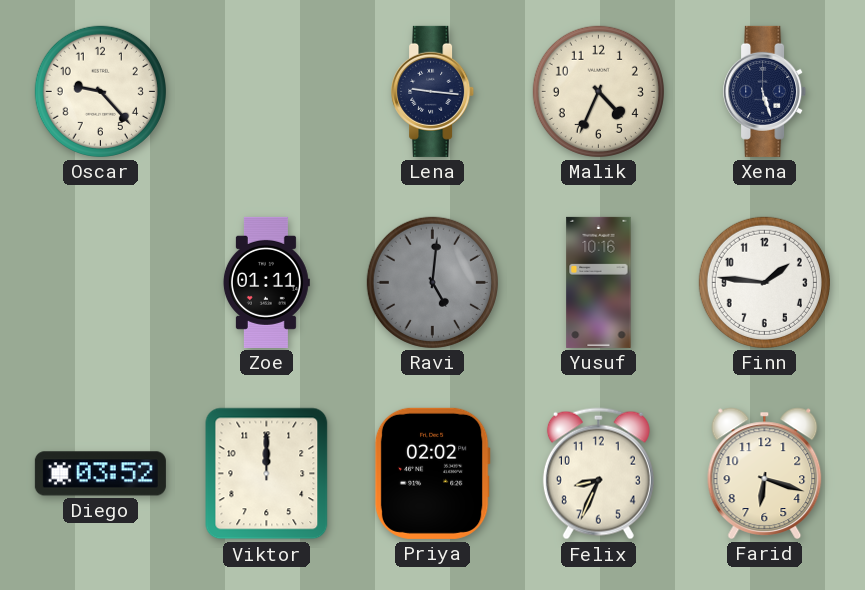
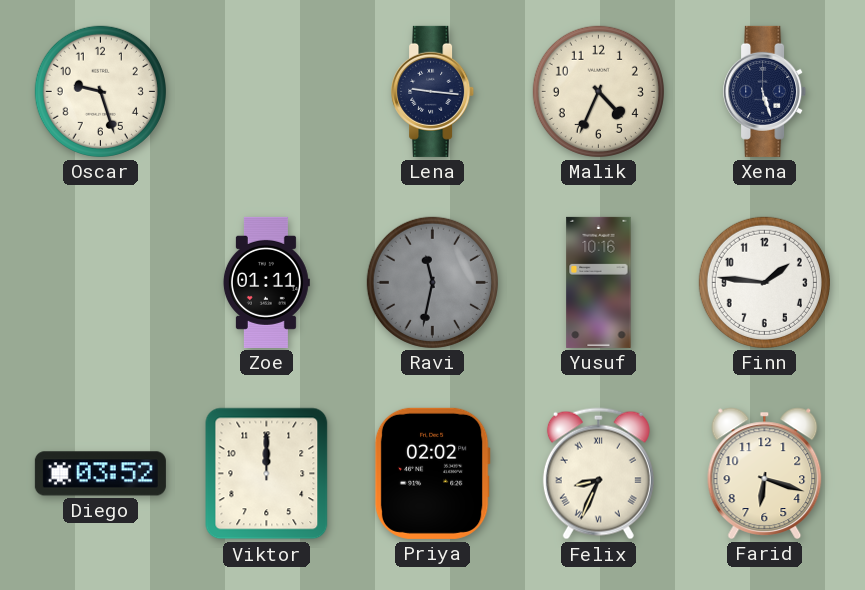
Oscar: 9:23 -> 9:27
Ravi: 5:01 -> 11:32
Felix numerals: Arabic -> Roman
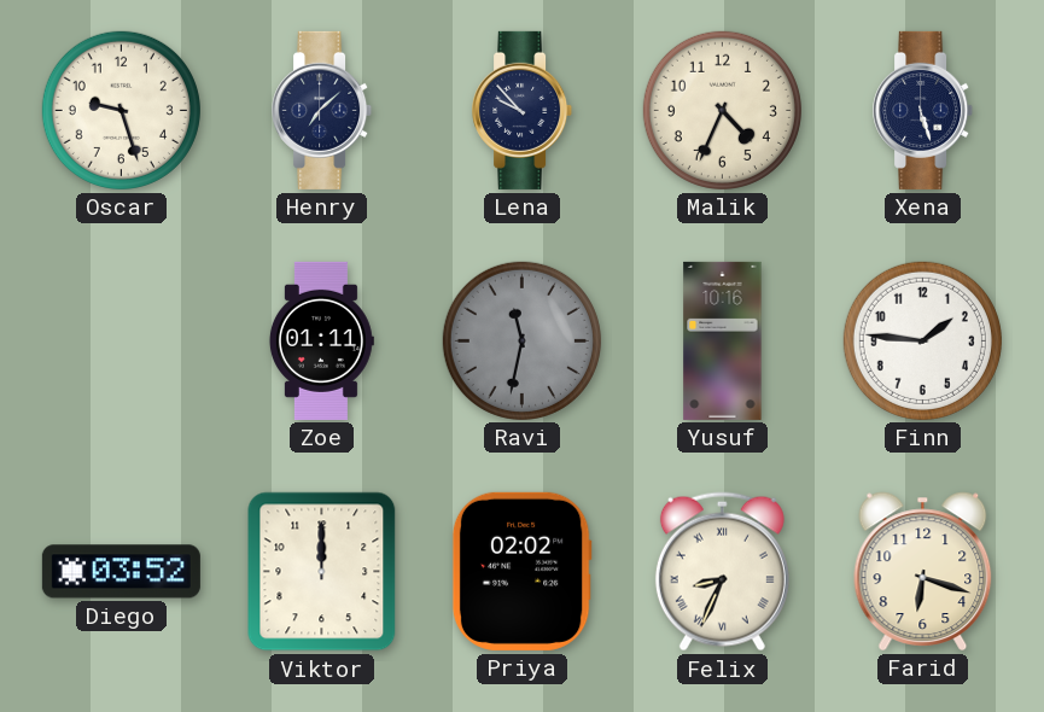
Henry: none -> 7:08
Lena: 9:16 -> 9:53
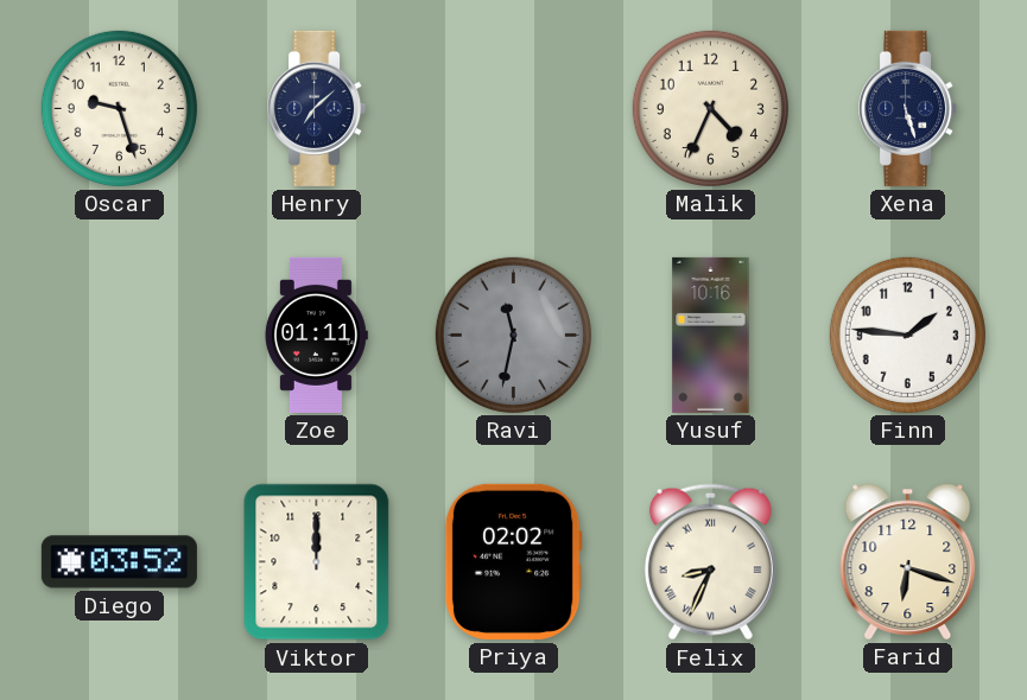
Lena: 9:53 -> none
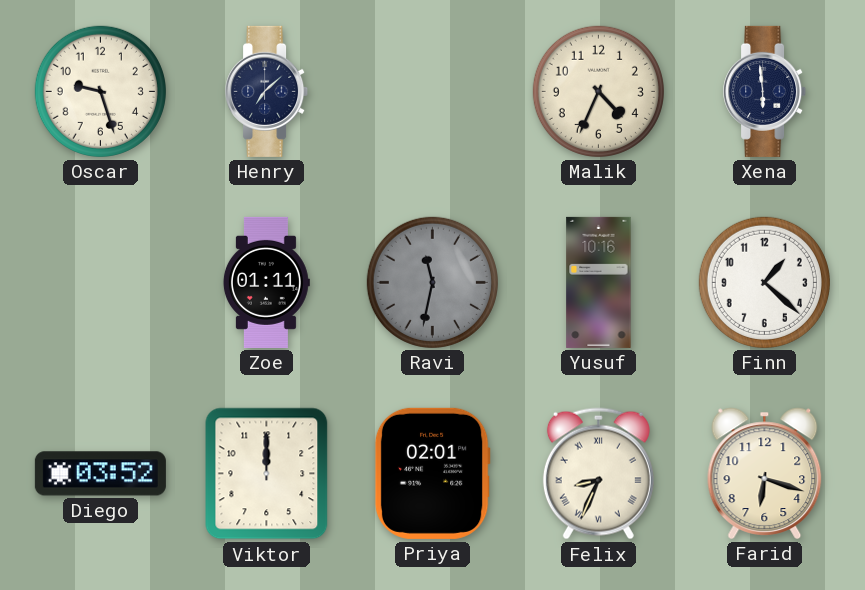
Xena: 5:27 -> 5:59
Finn: 1:46 -> 1:22
Priya: 02:02 -> 02:01
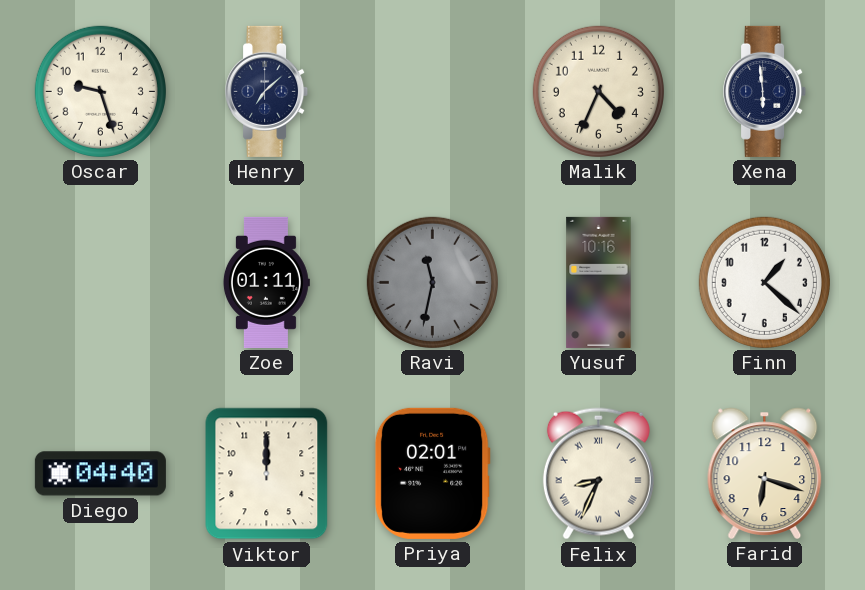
Diego: 03:52 -> 04:40
